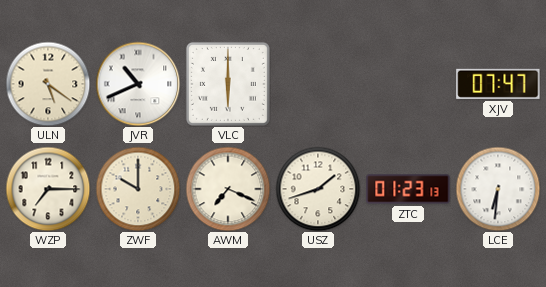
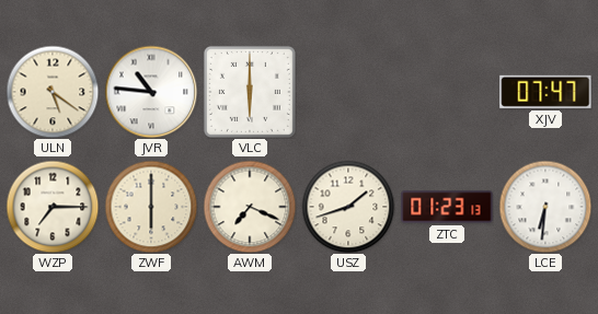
JVR: 10:41 -> 10:46
ZWF: 10:00 -> 6:00
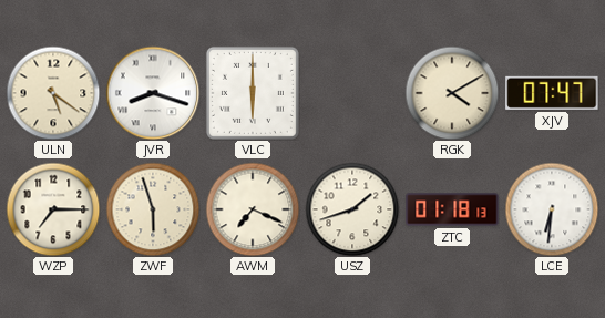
JVR: 10:46 -> 8:18
RGK: none -> 4:10
ZWF: 6:00 -> 5:57
ZTC: 01:23 -> 01:18
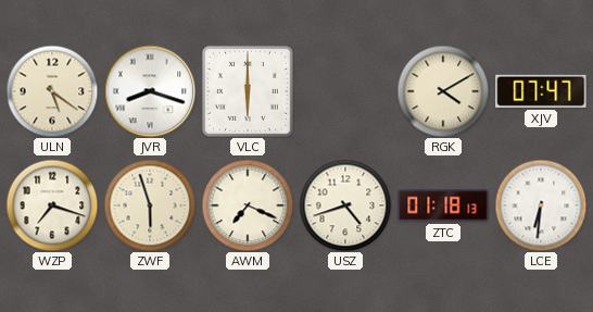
WZP: 7:15 -> 7:18
USZ: 1:42 -> 4:42
